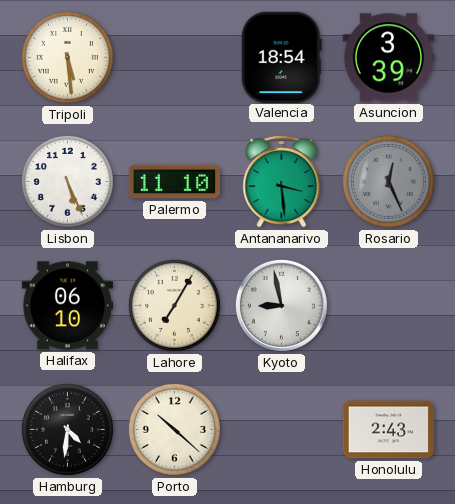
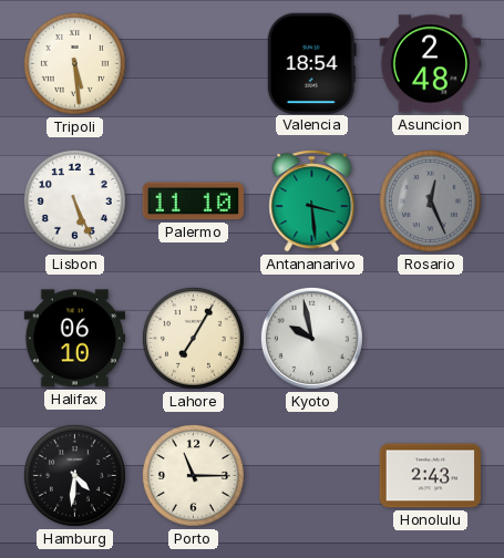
Asuncion: 3:39 -> 2:48
Kyoto: 8:58 -> 9:58
Porto: 10:22 -> 11:15
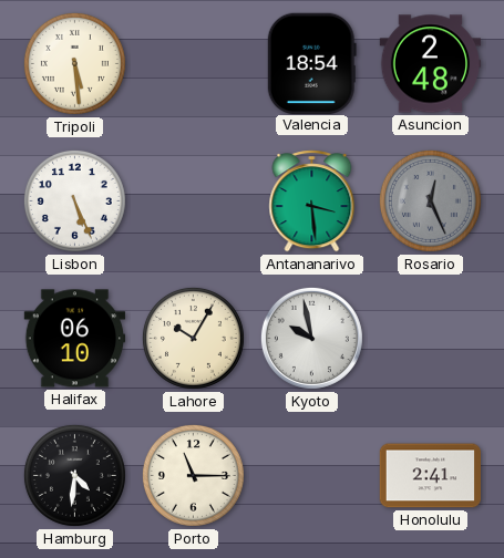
Palermo: 11:10 -> none
Lahore: 7:05 -> 10:05
Honolulu: 2:43 -> 2:41
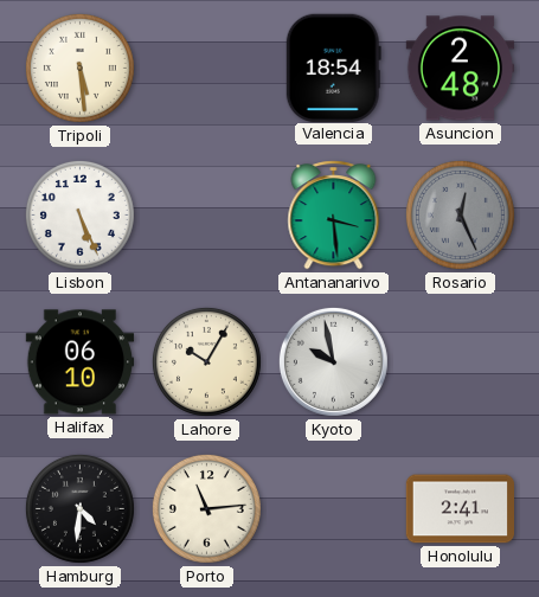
Porto: 11:15 -> 11:14
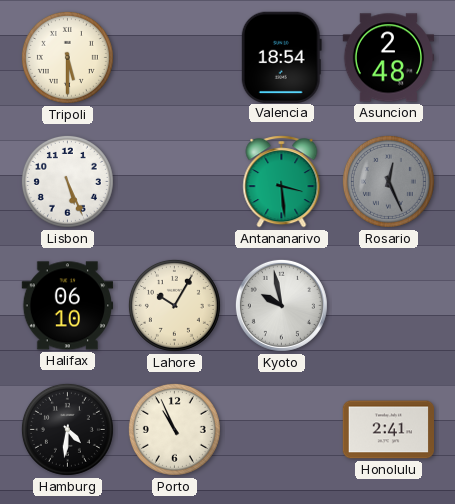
Tripoli: 5:29 -> 5:30
Porto: 11:14 -> 10:56
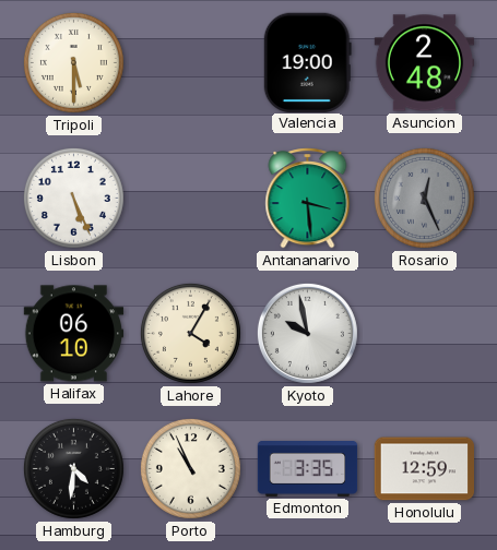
Valencia: 18:54 -> 19:00
Lahore: 10:05 -> 4:05
Edmonton: none -> 3:35
Honolulu: 2:41 -> 12:59
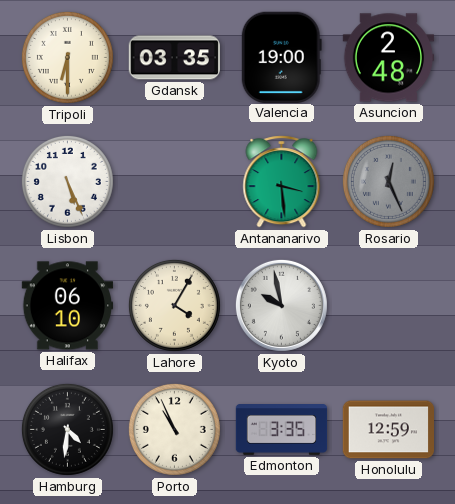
Tripoli: 5:30 -> 6:30
Gdansk: none -> 03:35
